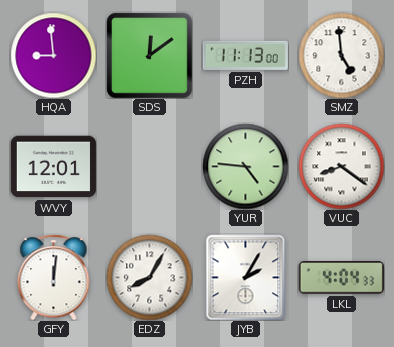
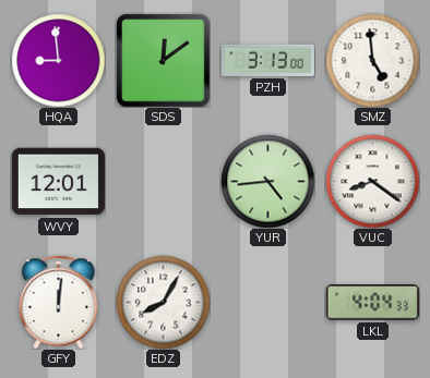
PZH: 11:13 -> 3:13
YUR: 4:46 -> 4:44
JYB: 2:05 -> none
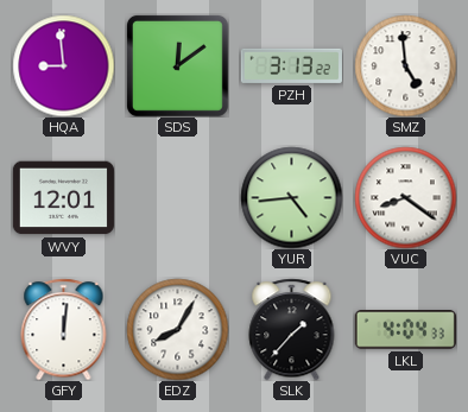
PZH: 3:13:00 -> 3:13:22
SLK: none -> 1:37
